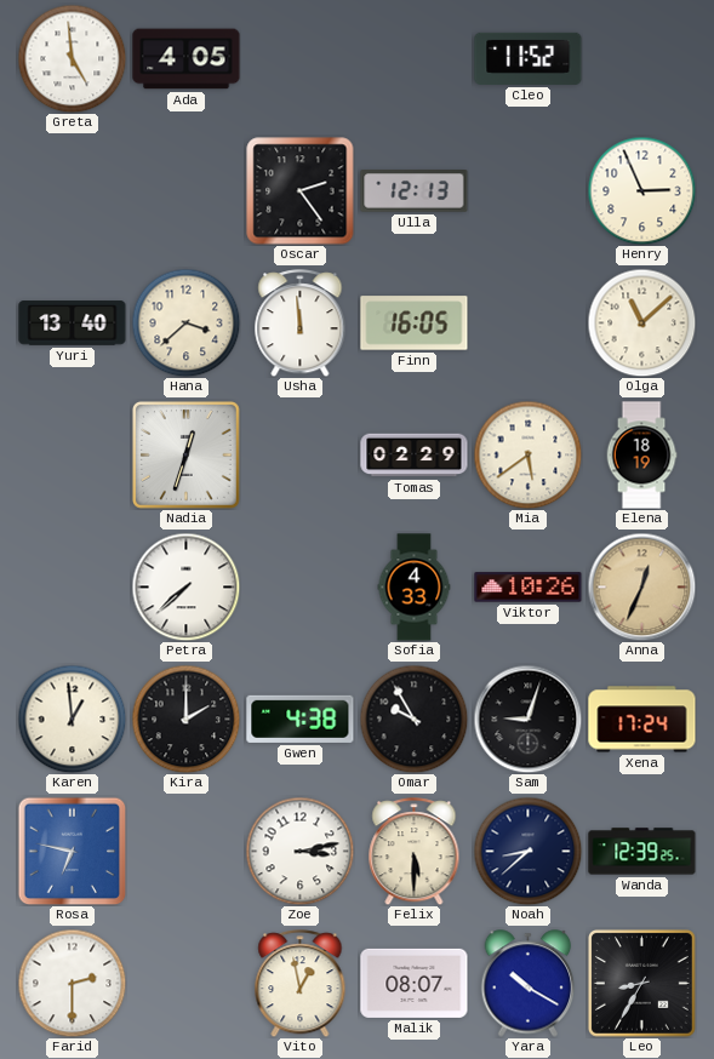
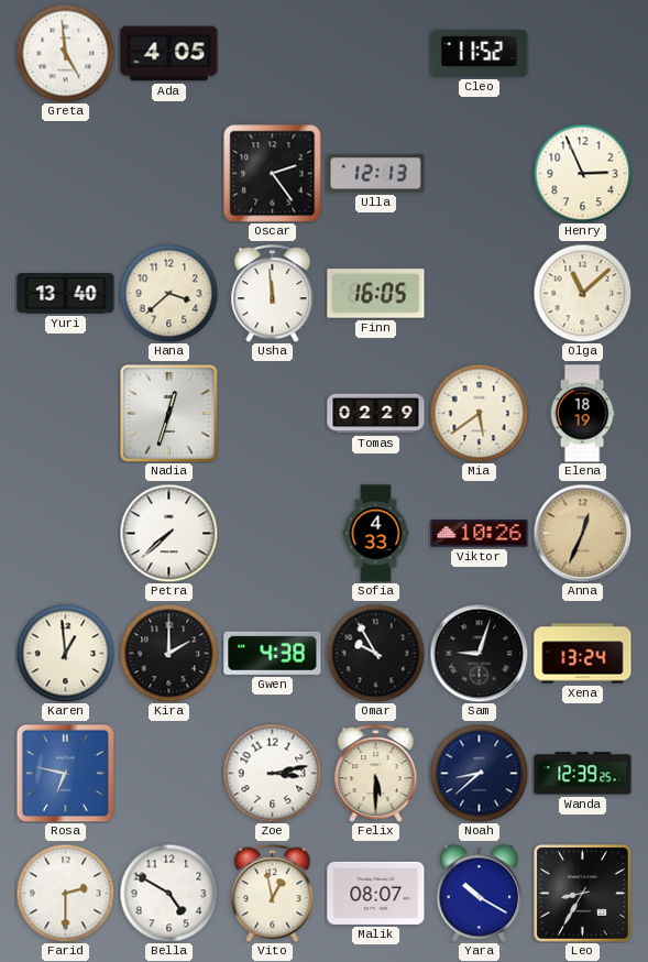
Xena: 17:24 -> 13:24
Bella: none -> 4:50
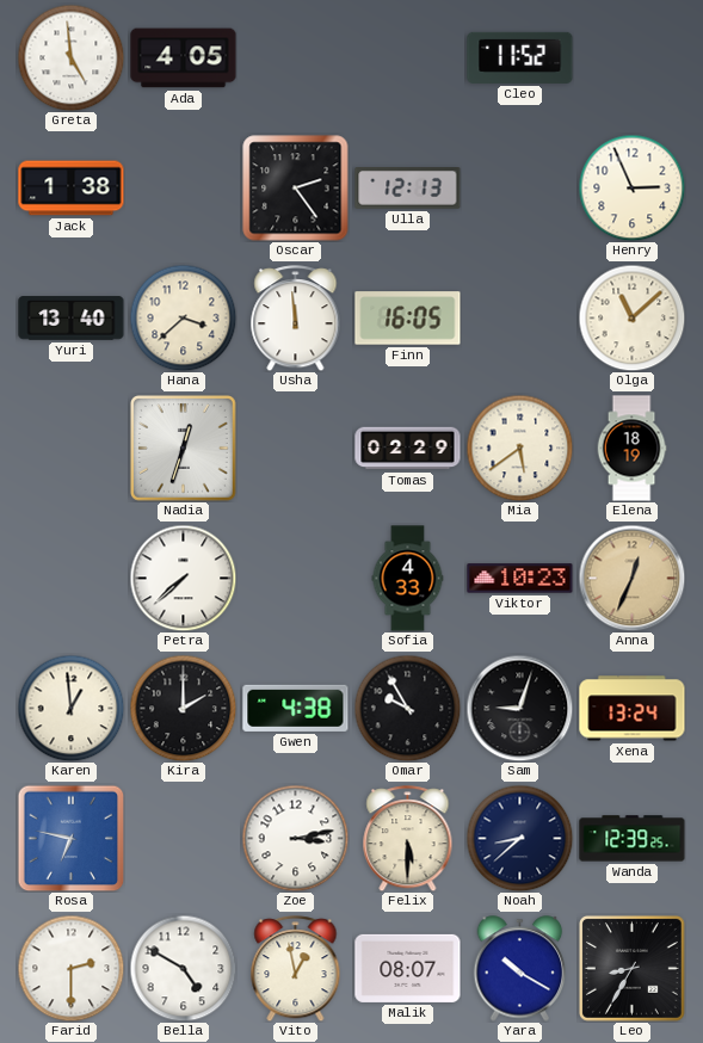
Jack: none -> 1:38
Viktor: 10:26 -> 10:23
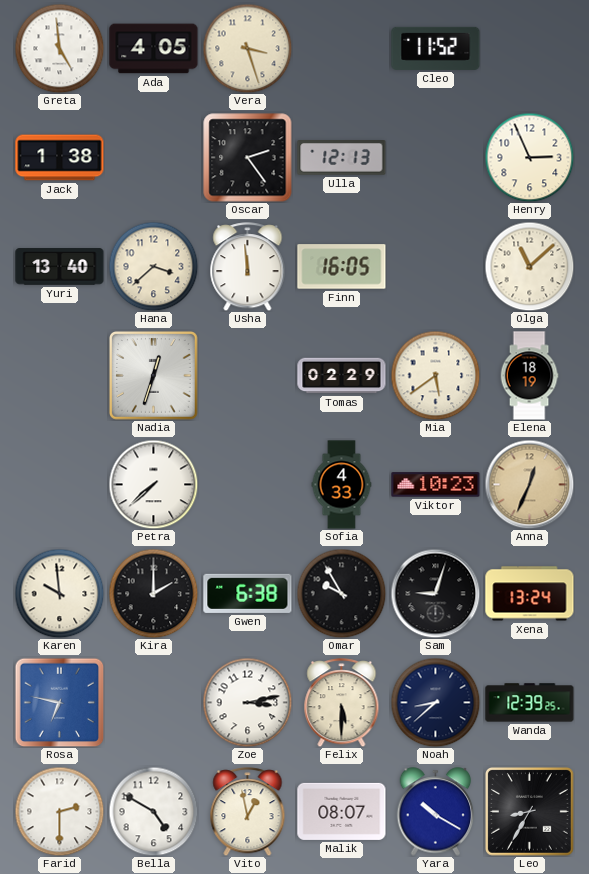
Vera: none -> 3:27
Karen: 12:59 -> 9:59
Gwen: 4:38 -> 6:38
